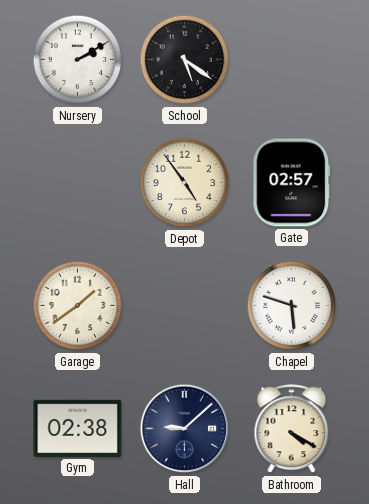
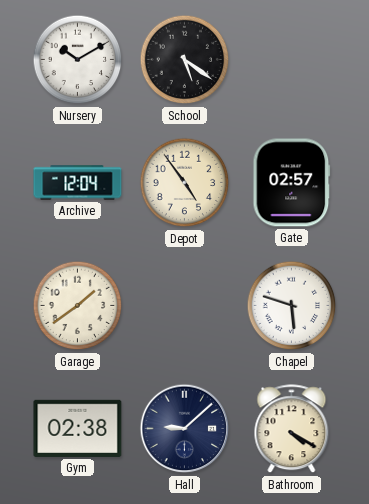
Nursery: 2:10 -> 10:10
Archive: none -> 12:04
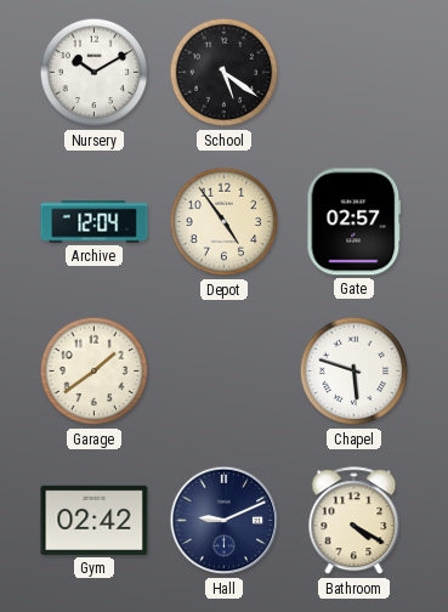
Gym: 02:38 -> 02:42
Hall: 9:08 -> 9:11
